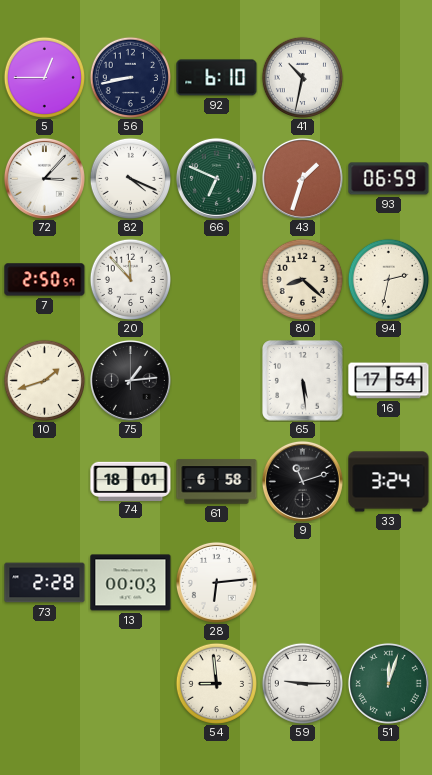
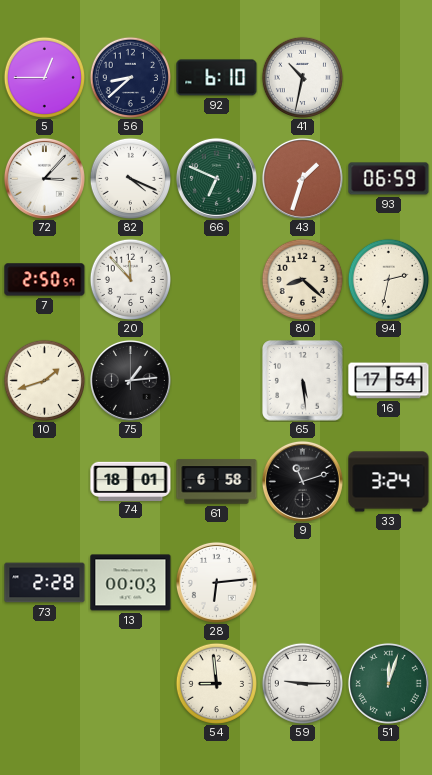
56: 8:43 -> 8:38
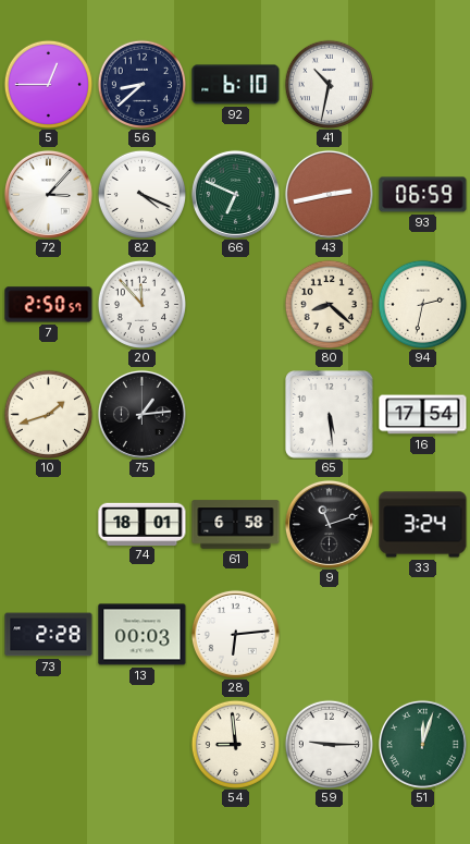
43: 1:33 -> 2:43
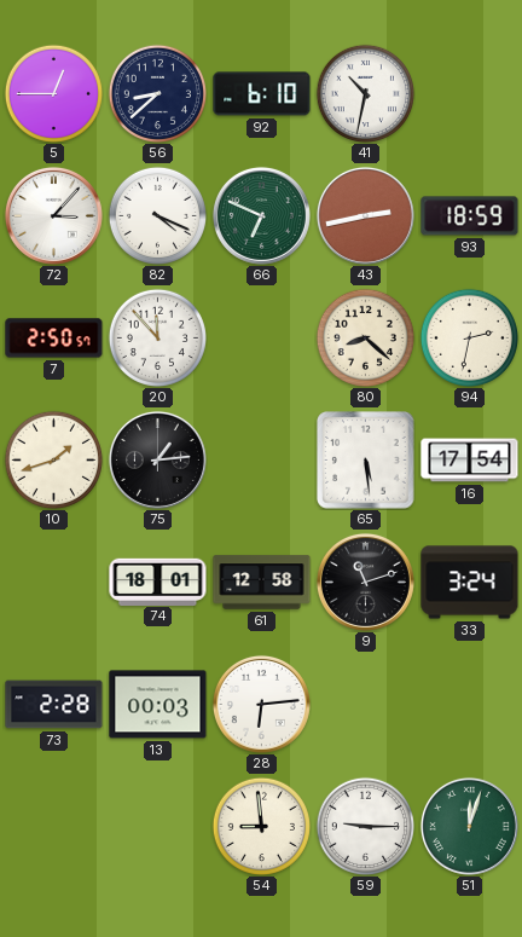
93: 06:59 -> 18:59
61: 6:58 -> 12:58
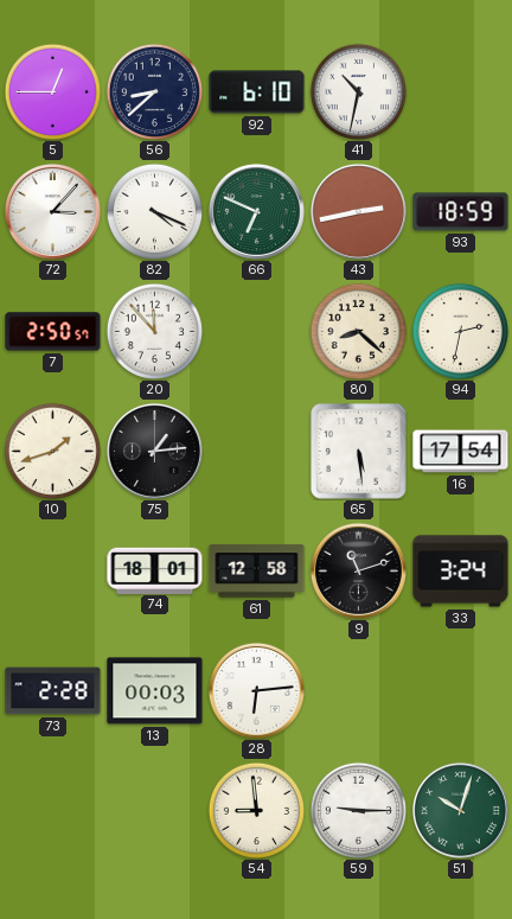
51: 12:03 -> 10:03
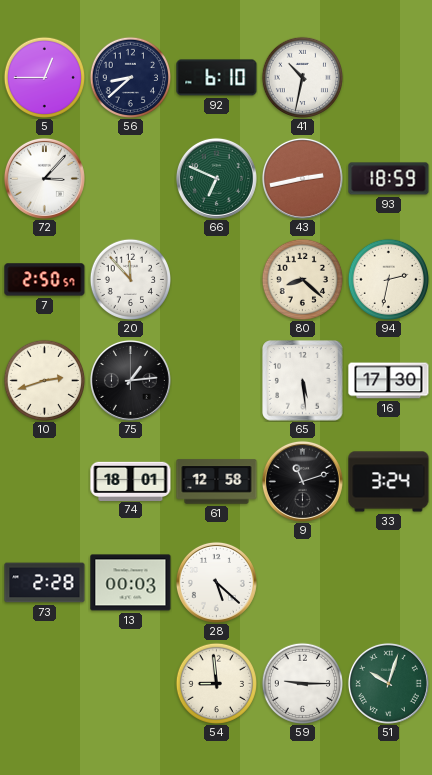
82: 4:19 -> none
10: 1:42 -> 2:42
16: 17:54 -> 17:30
28: 6:14 -> 5:22
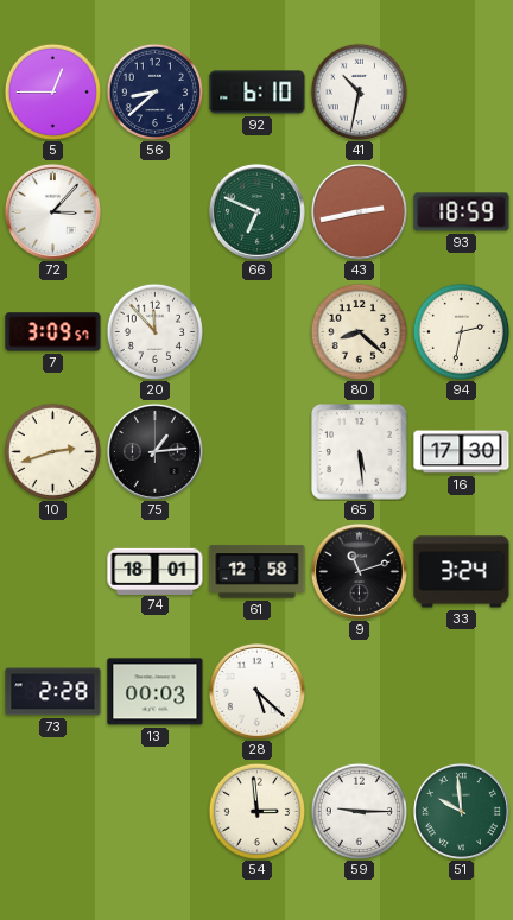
7: 2:50 -> 3:09
54: 8:59 -> 2:59
51: 10:03 -> 9:59
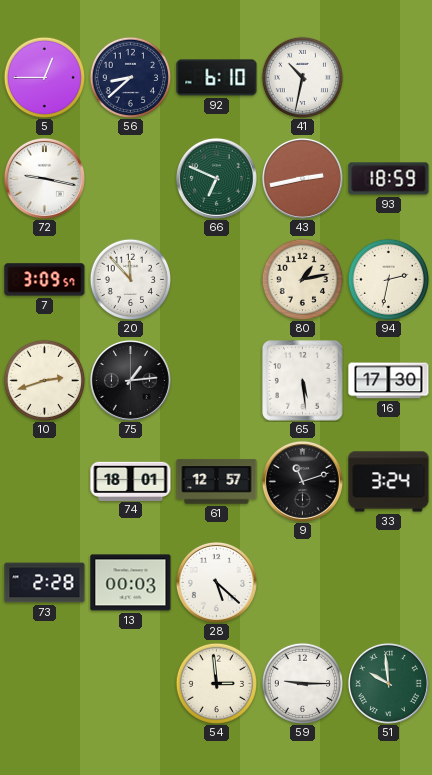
72: 3:07 -> 9:17
80: 8:22 -> 1:13
61: 12:58 -> 12:57
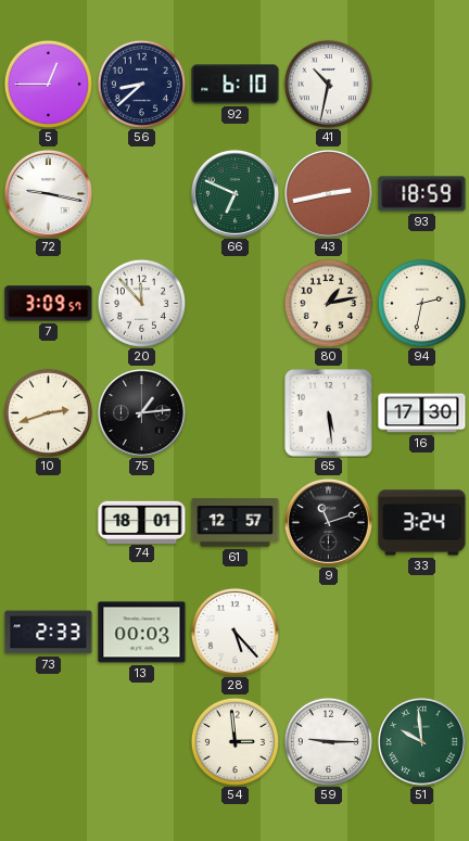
73: 2:28 -> 2:33
28: 5:22 -> 5:23
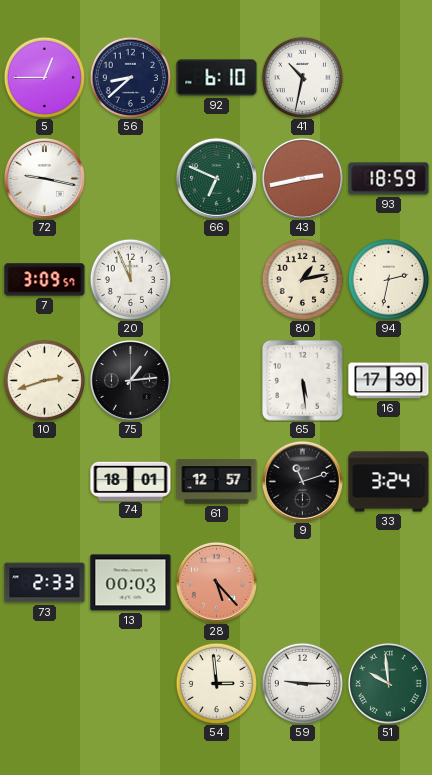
20: 11:53 -> 11:56
28 dial: white -> salmon
